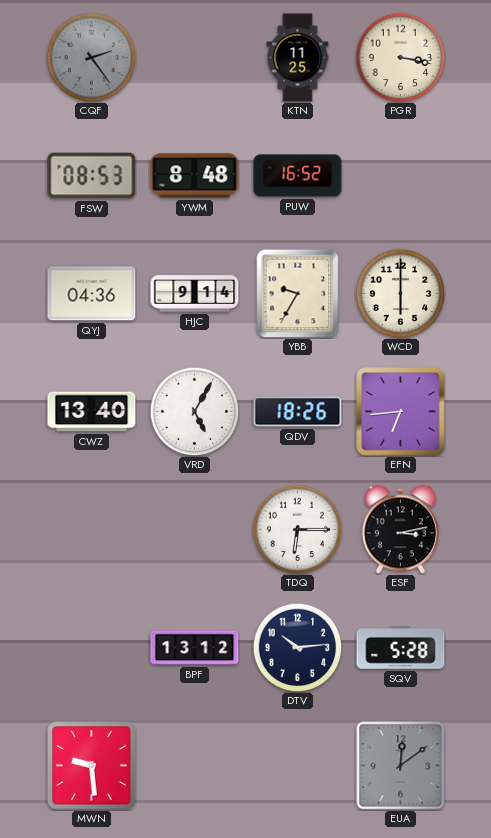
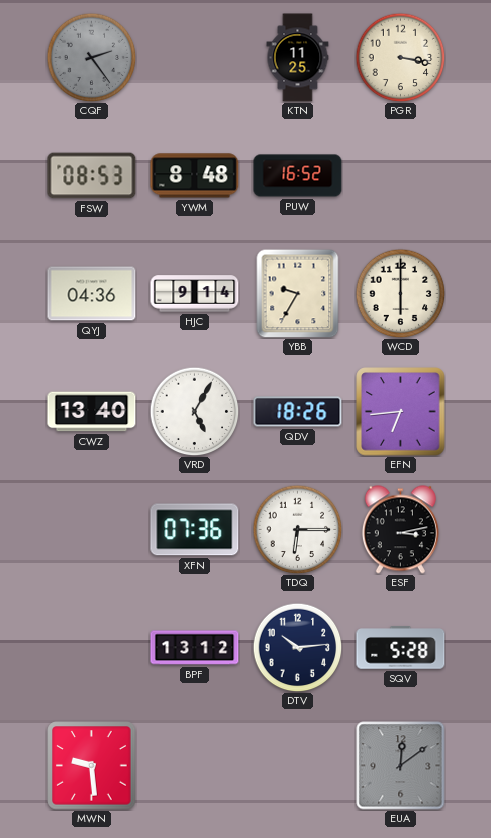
XFN: none -> 07:36
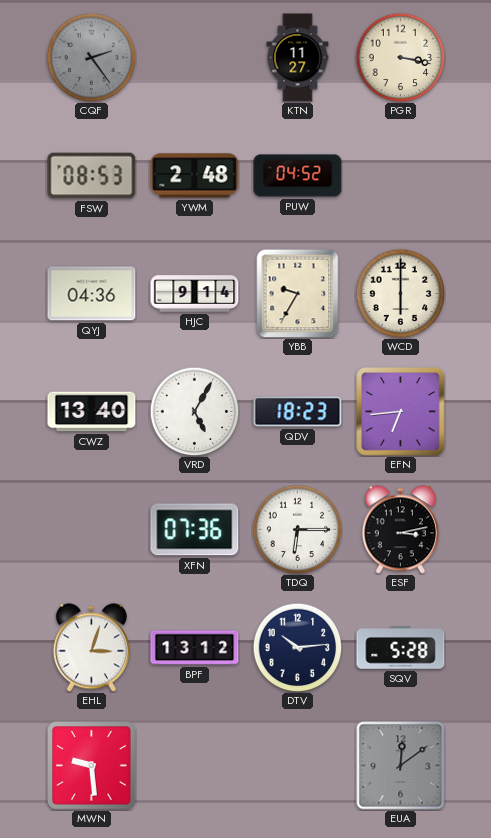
KTN: 11:25 -> 11:27
YWM: 8:48 -> 2:48
PUW: 16:52 -> 04:52
QDV: 18:26 -> 18:23
EHL: none -> 3:03
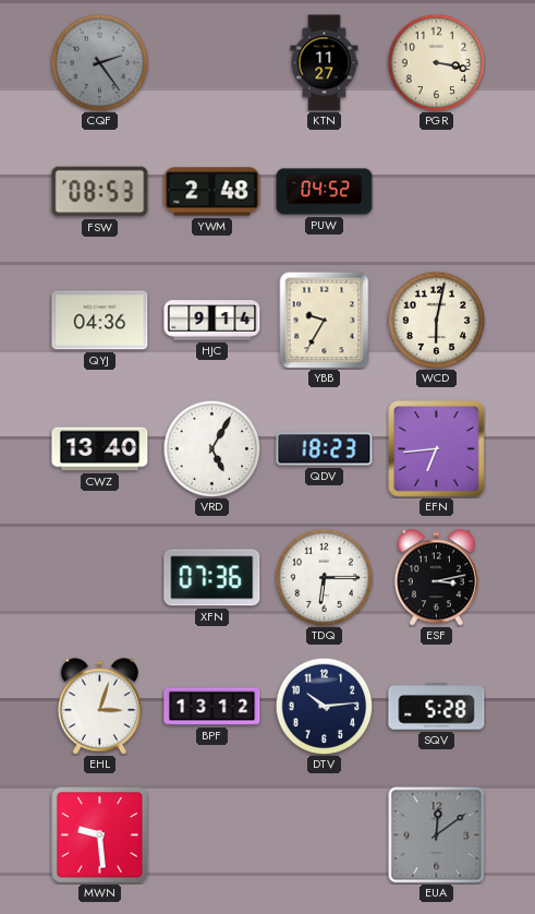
WCD: 6:00 -> 6:02
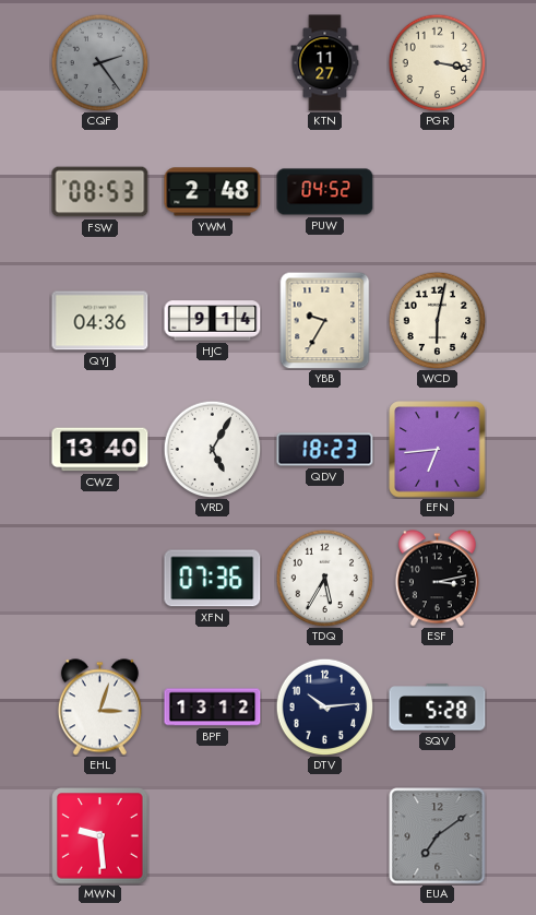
TDQ: 6:15 -> 5:35
EUA: 12:09 -> 7:09
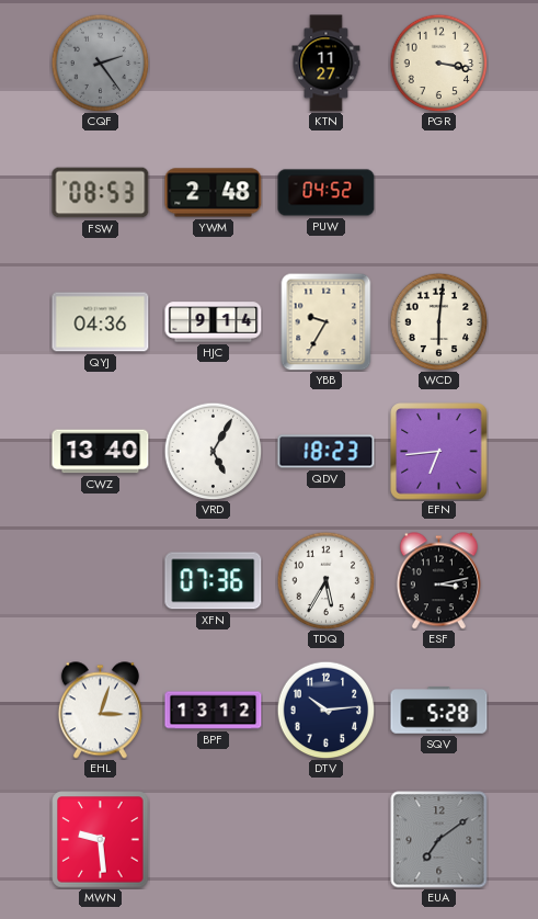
WCD: 6:02 -> 6:01
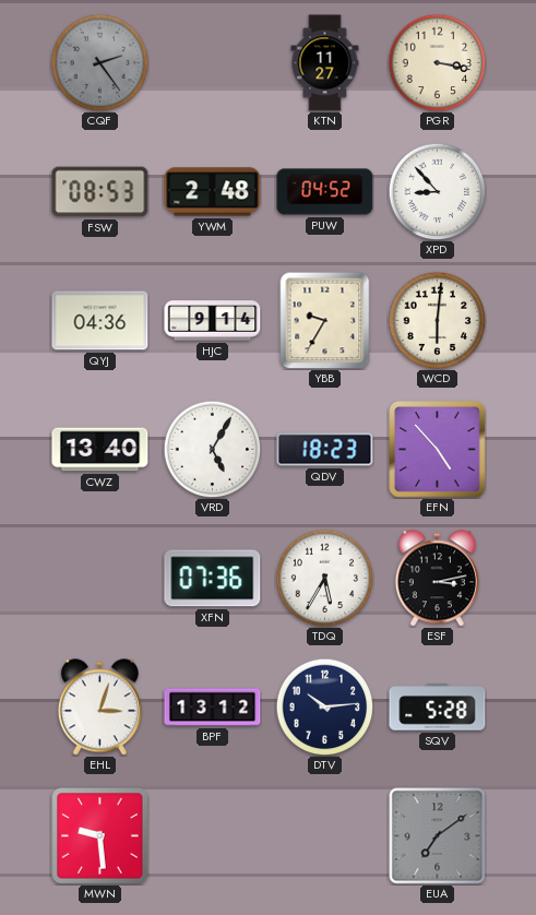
XPD: none -> 8:53
EFN: 6:44 -> 4:53
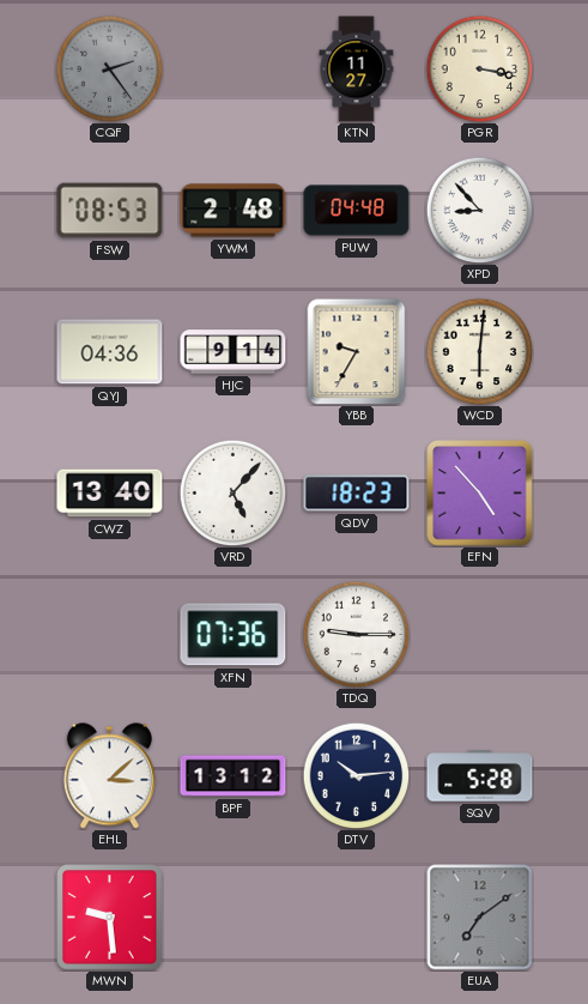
PUW: 04:52 -> 04:48
VRD: 5:05 -> 5:07
TDQ: 5:35 -> 9:15
ESF: 3:13 -> none
EHL: 3:03 -> 3:08
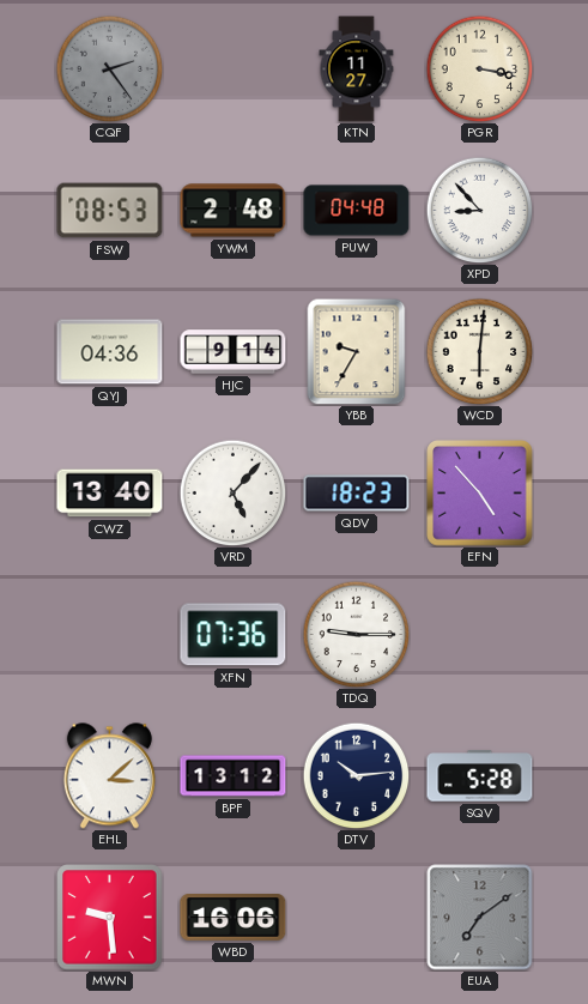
WBD: none -> 16:06
